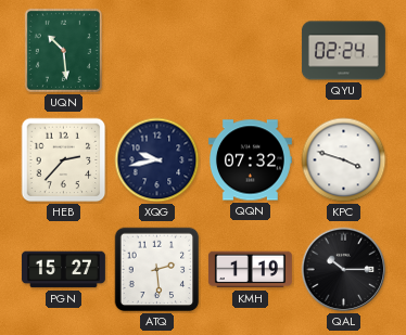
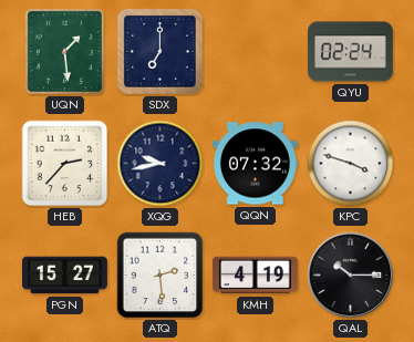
UQN: 10:29 -> 1:29
SDX: none -> 7:00
KMH: 1:19 -> 4:19
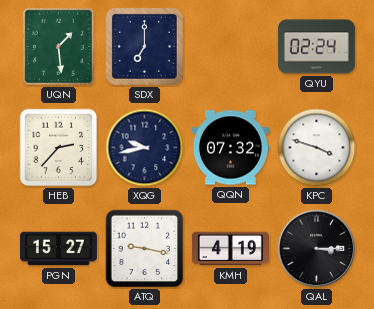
ATQ: 2:29 -> 9:17
QAL: 10:15 -> 3:15
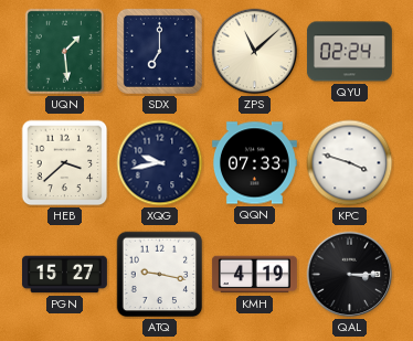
ZPS: none -> 11:08
HEB: 2:37 -> 3:38
QQN: 07:32 -> 07:33
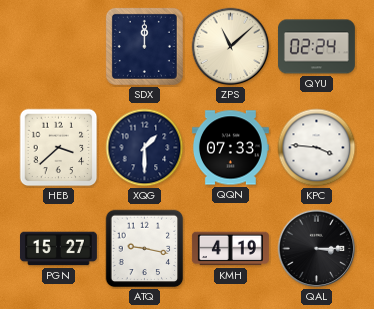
UQN: 1:29 -> none
SDX: 7:00 -> 12:00
XQG: 9:43 -> 1:30
KPC: 3:48 -> 3:46
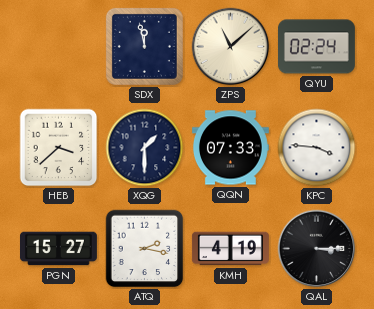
SDX: 12:00 -> 11:58
ATQ: 9:17 -> 2:17
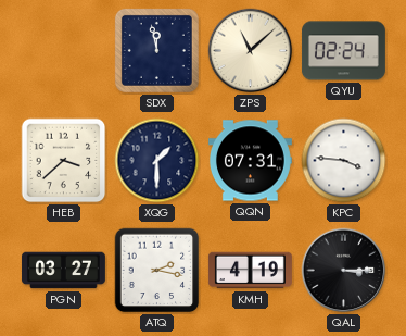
QQN: 07:33 -> 07:31
PGN: 15:27 -> 03:27
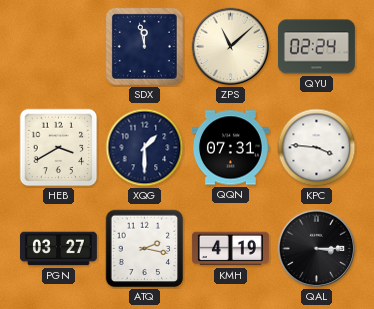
HEB: 3:38 -> 3:40
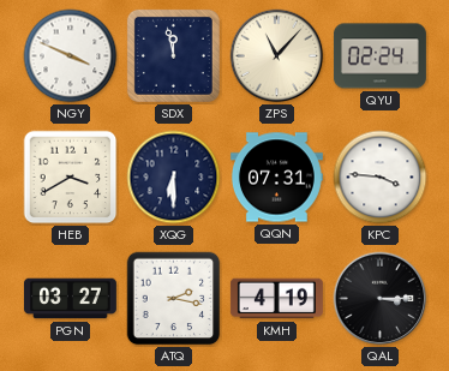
NGY: none -> 3:49
ZPS: 11:08 -> 11:07
XQG: 1:30 -> 6:30
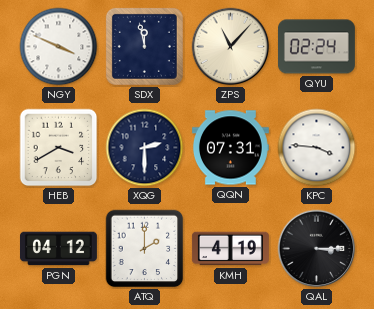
XQG: 6:30 -> 2:30
PGN: 03:27 -> 04:12
ATQ: 2:17 -> 2:00
